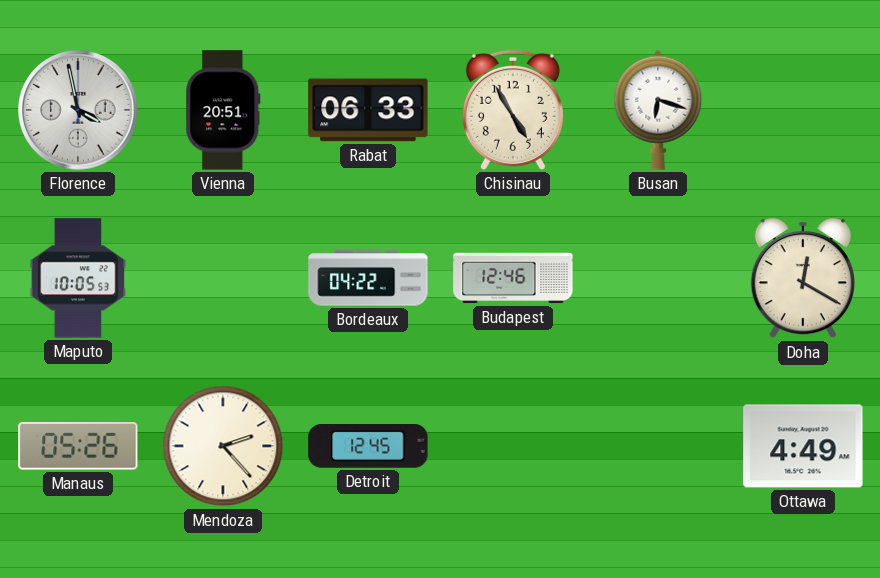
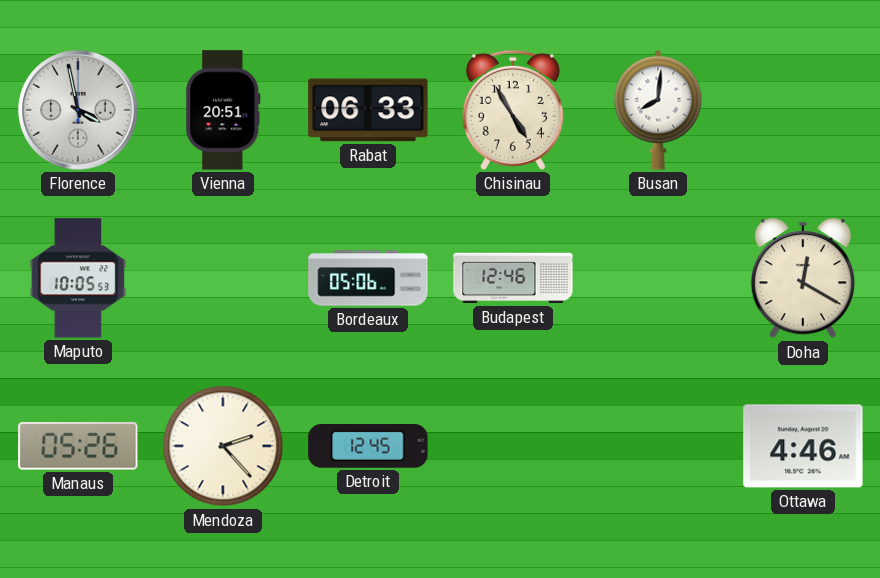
Busan: 6:18 -> 8:01
Bordeaux: 04:22 -> 05:06
Ottawa: 4:49 -> 4:46
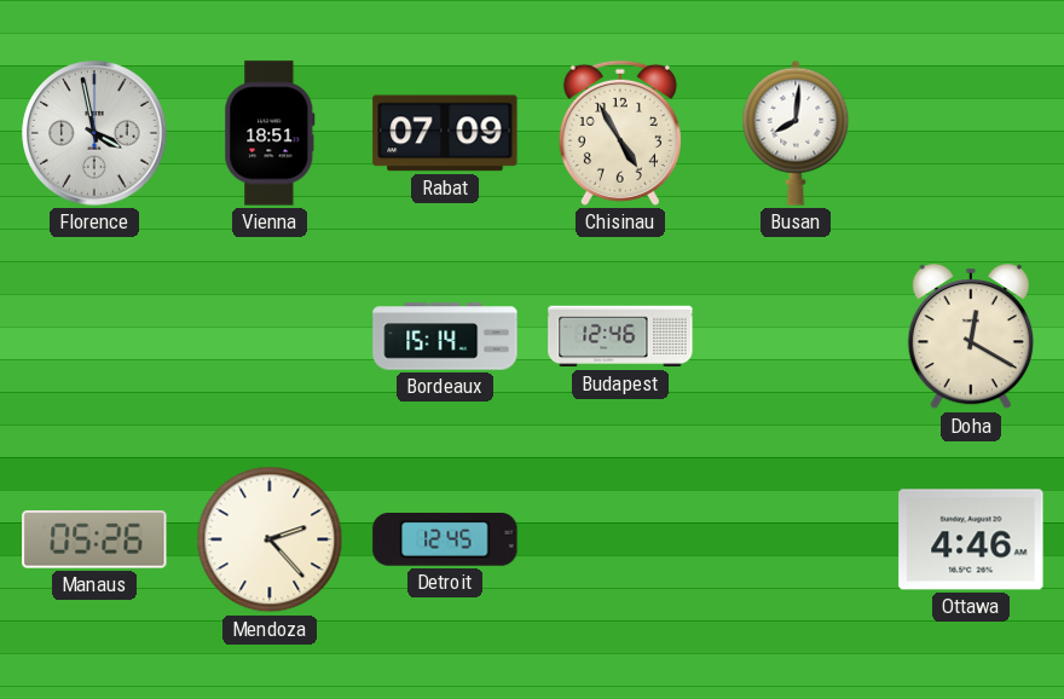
Vienna: 20:51 -> 18:51
Rabat: 06:33 -> 07:09
Maputo: 10:05 -> none
Bordeaux: 05:06 -> 15:14
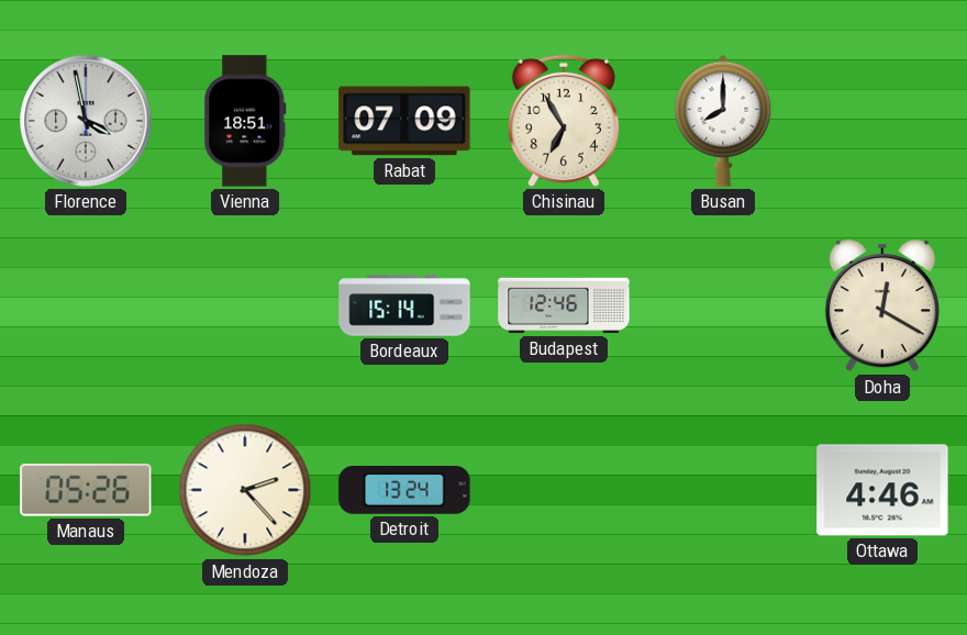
Chisinau: 4:55 -> 6:55
Busan: 8:01 -> 8:00
Detroit: 12:45 -> 13:24
